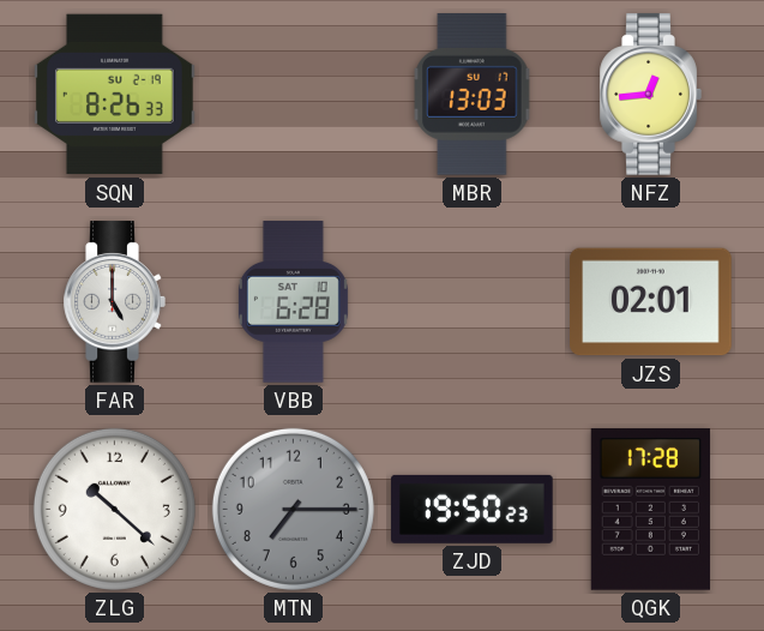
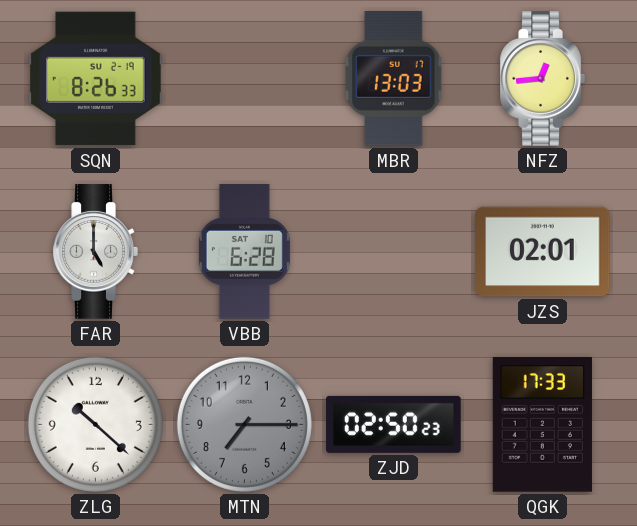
ZJD: 19:50 -> 02:50
QGK: 17:28 -> 17:33
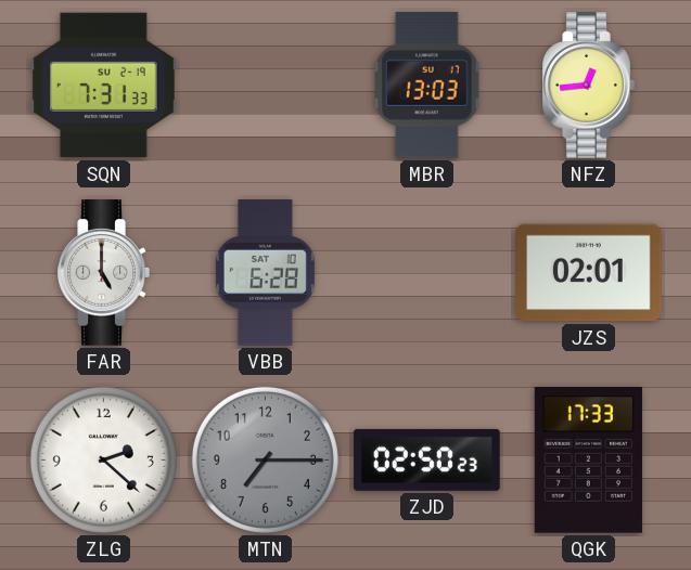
SQN: 8:26 -> 7:31
ZLG: 10:22 -> 2:22
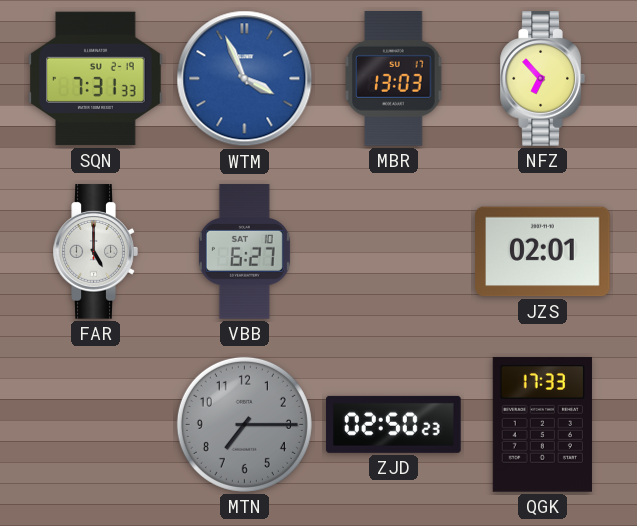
WTM: none -> 3:56
NFZ: 12:44 -> 6:53
VBB: 6:28 -> 6:27
ZLG: 2:22 -> none
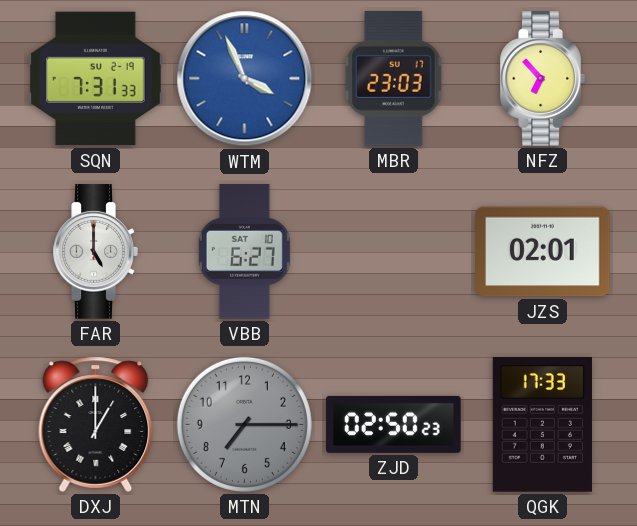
MBR: 13:03 -> 23:03
DXJ: none -> 1:00
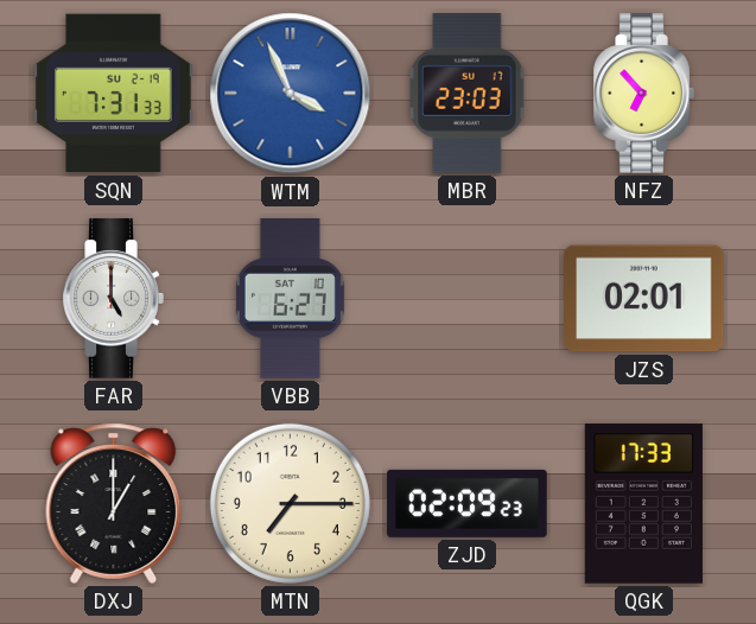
MTN dial: grey -> cream
ZJD: 02:50 -> 02:09
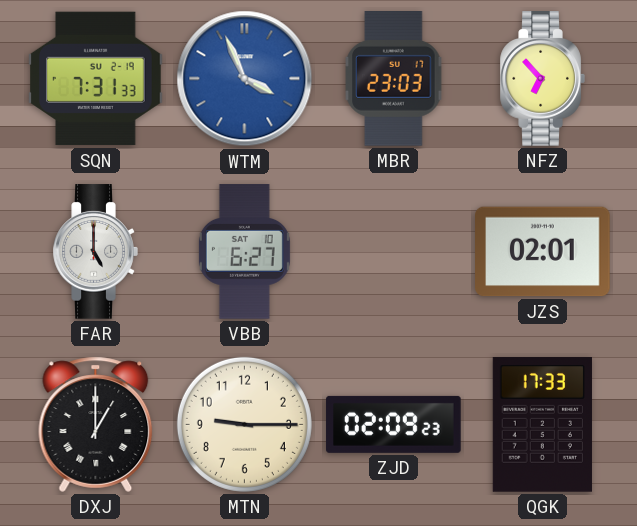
MTN: 7:15 -> 9:15
